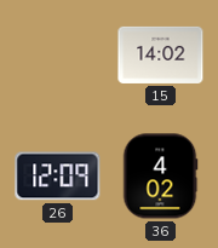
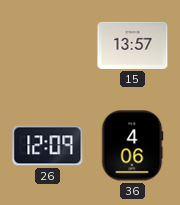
15: 14:02 -> 13:57
36: 4:02 -> 4:06
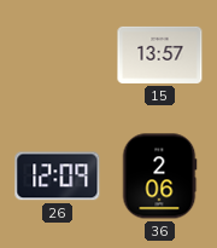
36: 4:06 -> 2:06
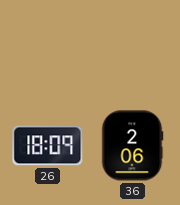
15: 13:57 -> none
26: 12:09 -> 18:09
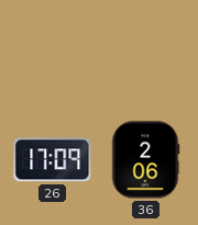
26: 18:09 -> 17:09
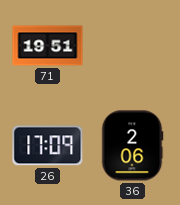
71: none -> 19:51
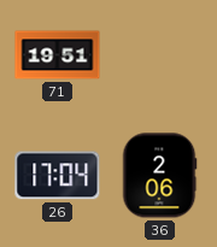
26: 17:09 -> 17:04
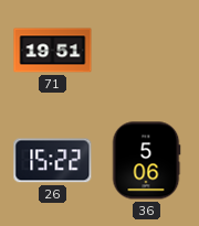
26: 17:04 -> 15:22
36: 2:06 -> 5:06
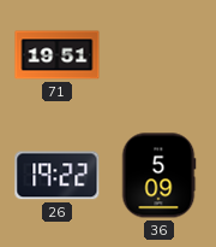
26: 15:22 -> 19:22
36: 5:06 -> 5:09
